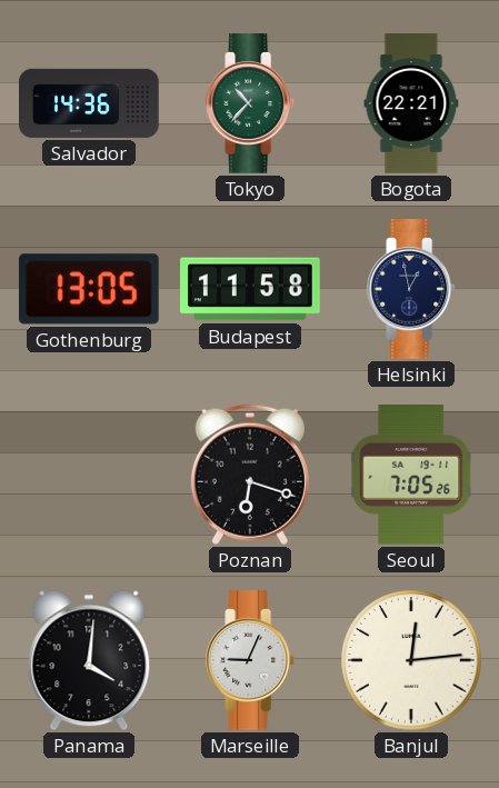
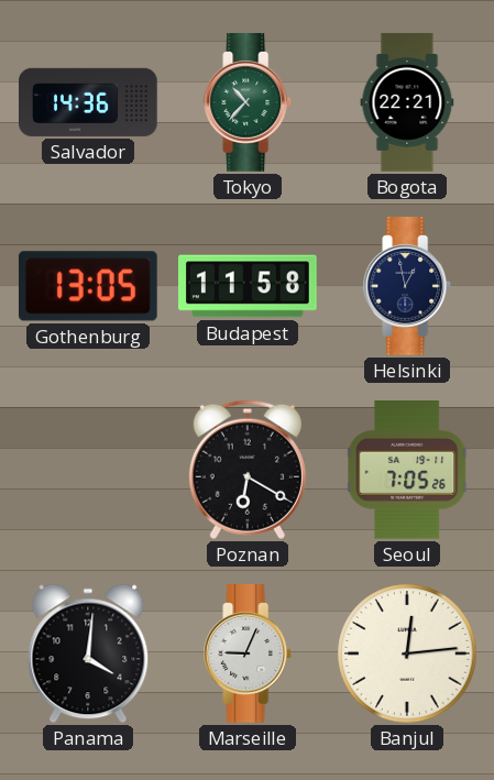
Poznan: 6:18 -> 6:20
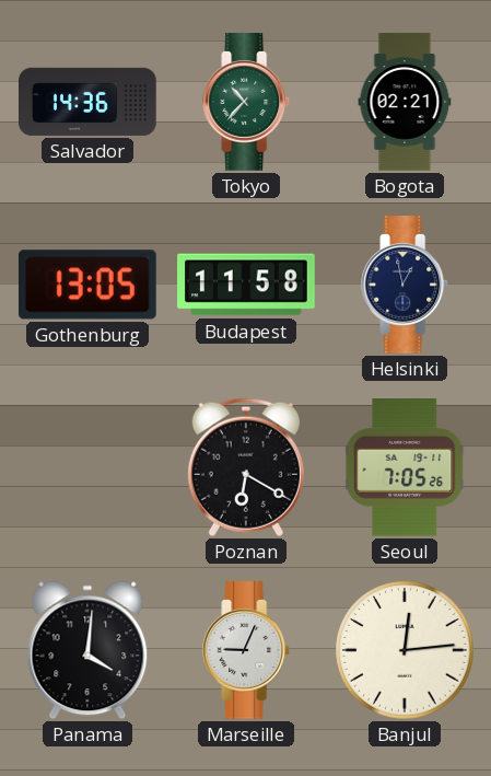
Bogota: 22:21 -> 02:21
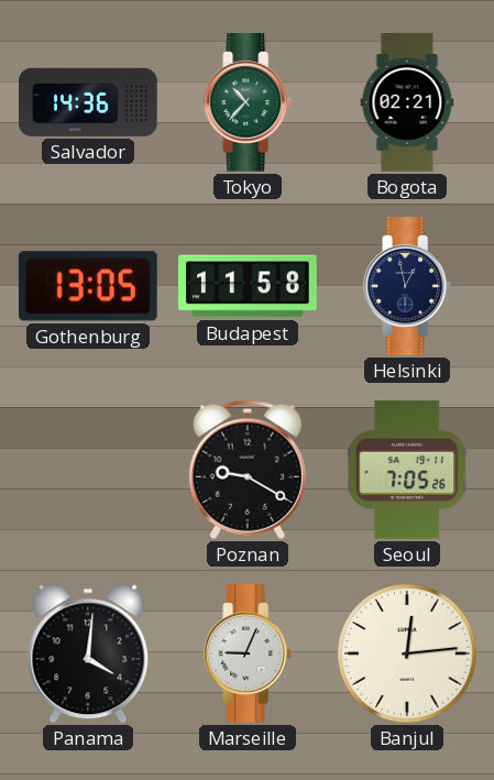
Poznan: 6:20 -> 9:20
